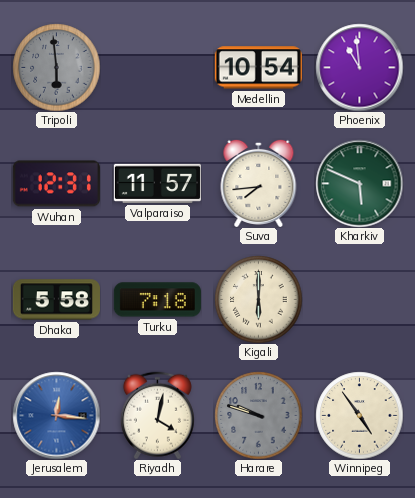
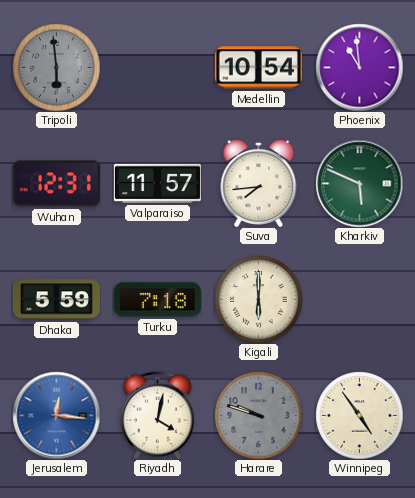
Dhaka: 5:58 -> 5:59
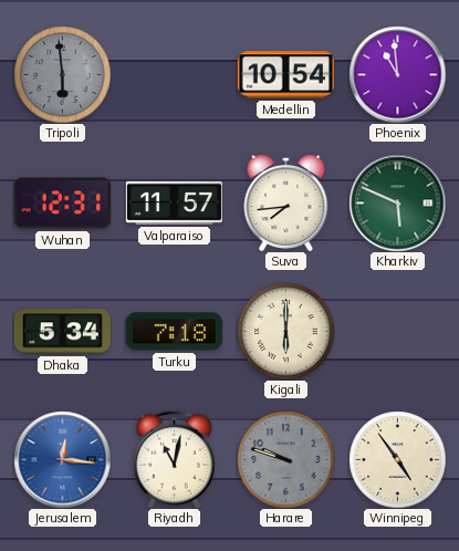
Dhaka: 5:59 -> 5:34
Riyadh: 4:02 -> 11:02
